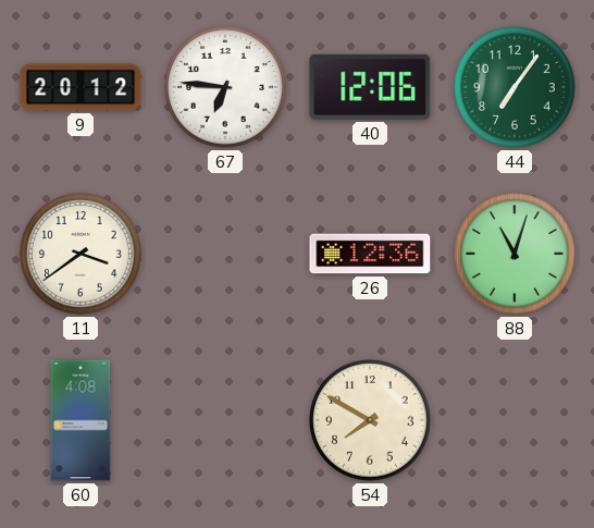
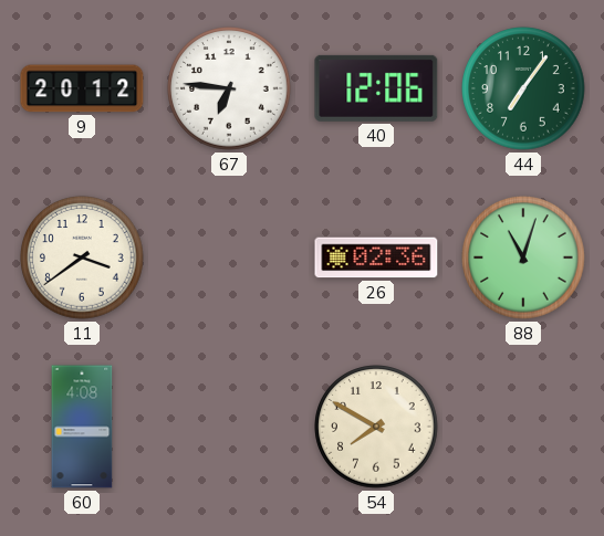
26: 12:36 -> 02:36
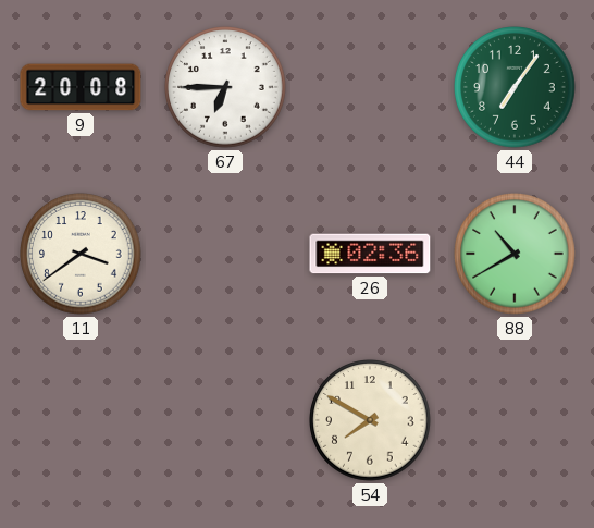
9: 20:12 -> 20:08
67: 6:46 -> 6:45
40: 12:06 -> none
88: 11:03 -> 10:40
60: 4:08 -> none
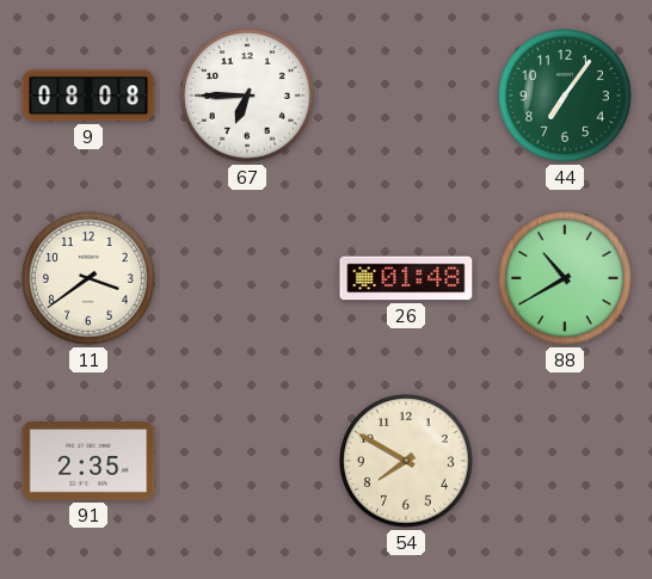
9: 20:08 -> 08:08
26: 02:36 -> 01:48
91: none -> 2:35
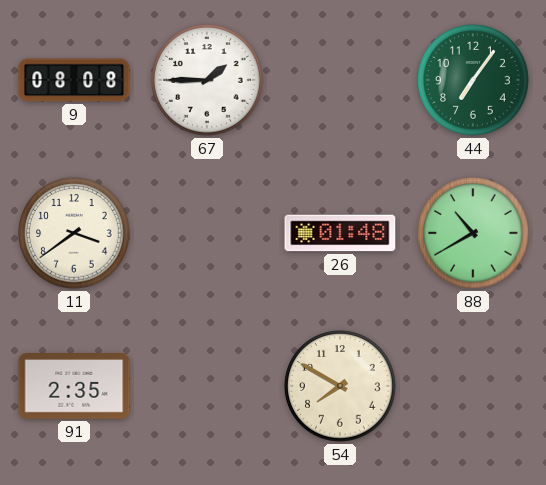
67: 6:45 -> 1:45
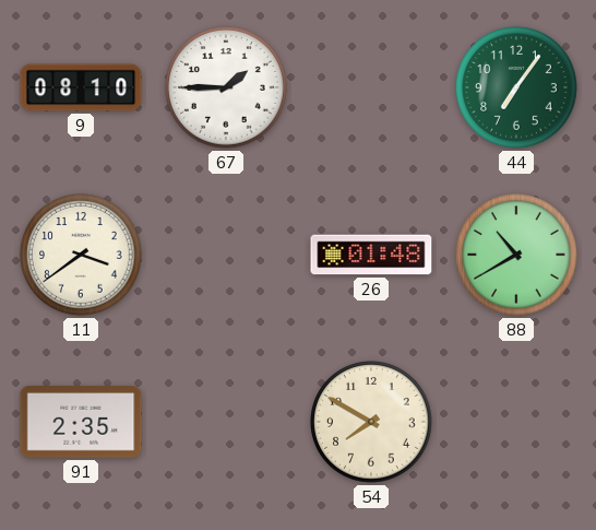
9: 08:08 -> 08:10
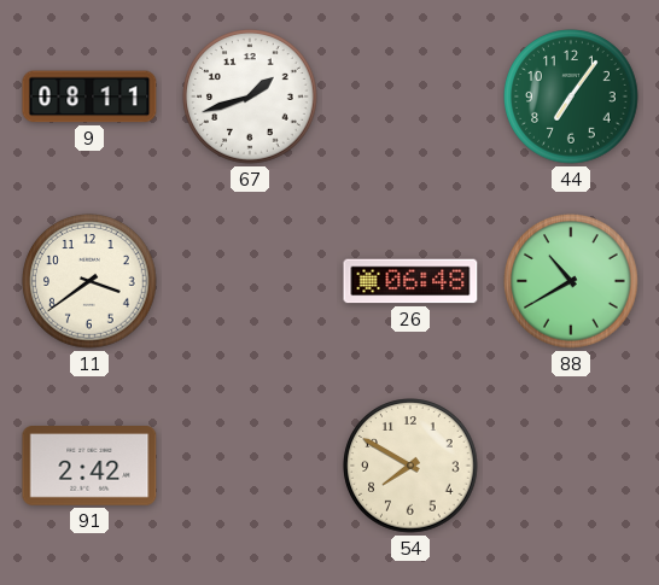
9: 08:10 -> 08:11
67: 1:45 -> 1:42
26: 01:48 -> 06:48
91: 2:35 -> 2:42
